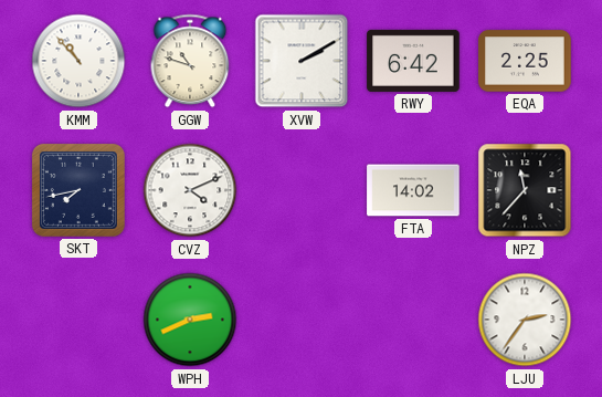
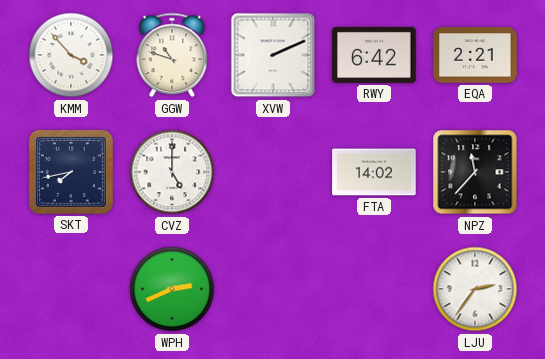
KMM: 10:53 -> 3:53
XVW: 2:10 -> 2:11
EQA: 2:25 -> 2:21
CVZ: 4:11 -> 5:00
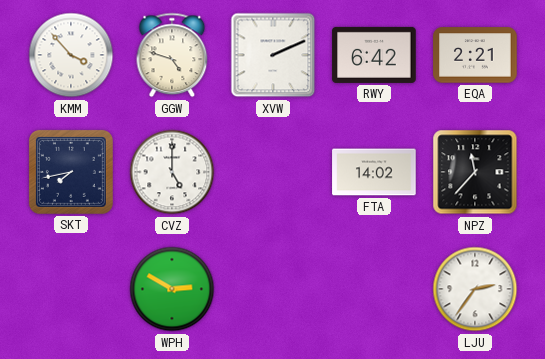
GGW: 10:48 -> 4:48
WPH: 2:41 -> 2:50
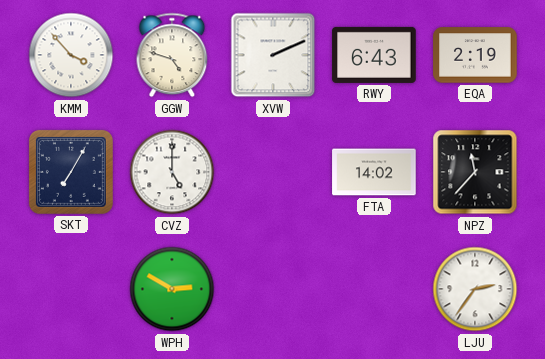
RWY: 6:42 -> 6:43
EQA: 2:21 -> 2:19
SKT: 7:43 -> 7:05
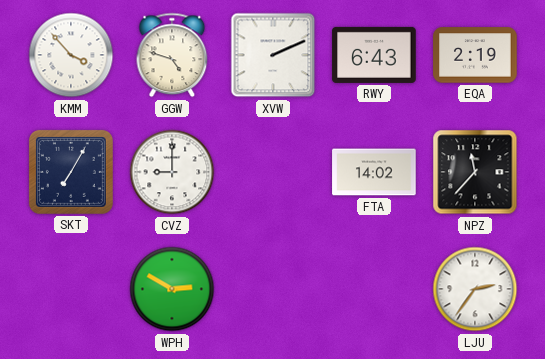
CVZ: 5:00 -> 9:00
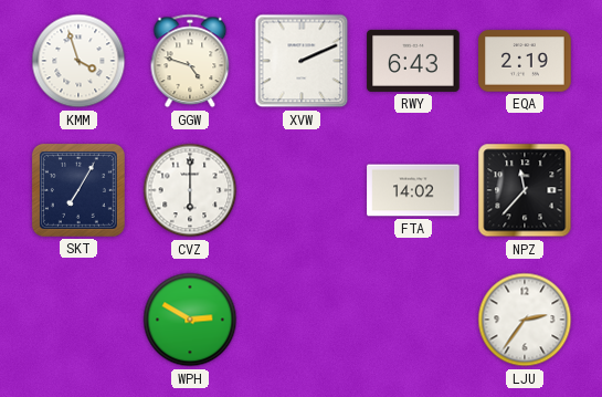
KMM: 3:53 -> 3:57
CVZ: 9:00 -> 6:00
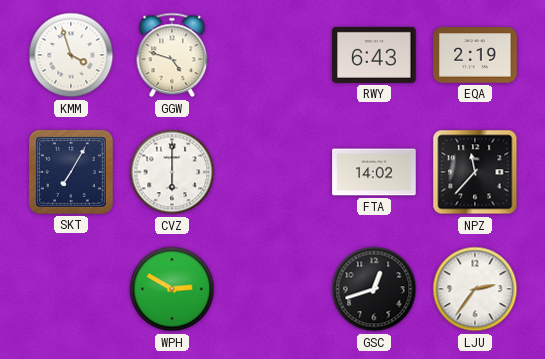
XVW: 2:11 -> none
GSC: none -> 12:42
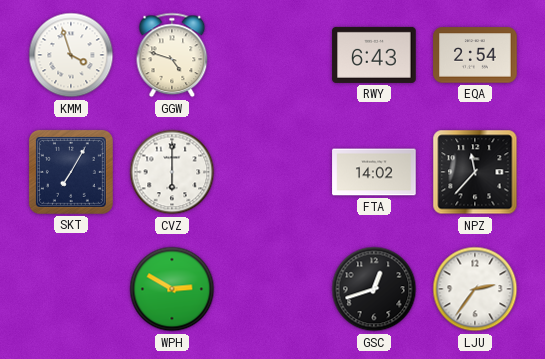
EQA: 2:19 -> 2:54
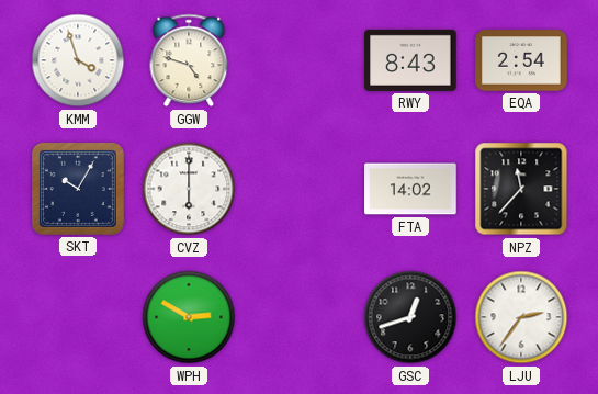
RWY: 6:43 -> 8:43
SKT: 7:05 -> 10:05
